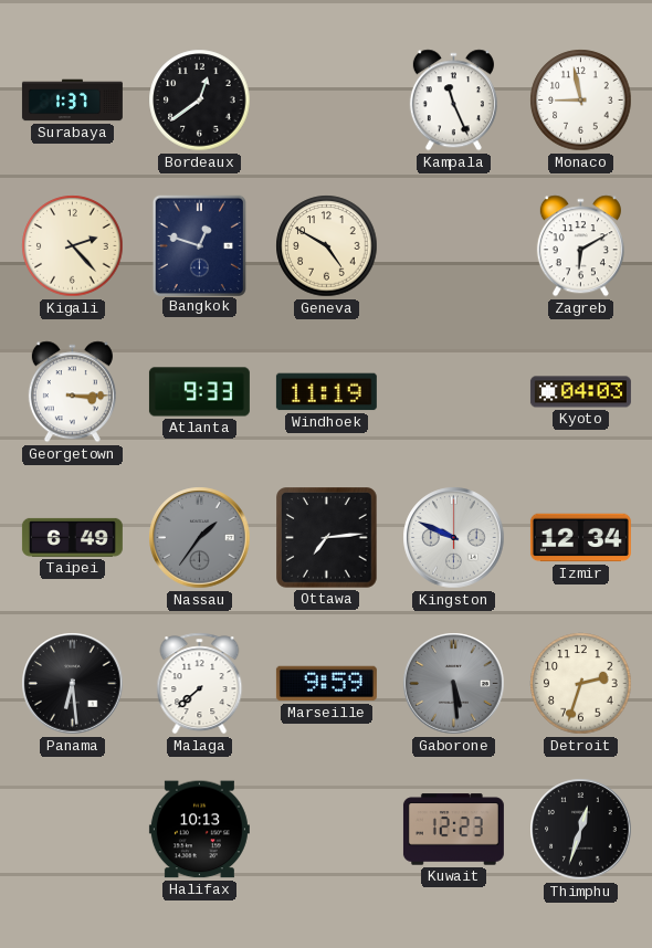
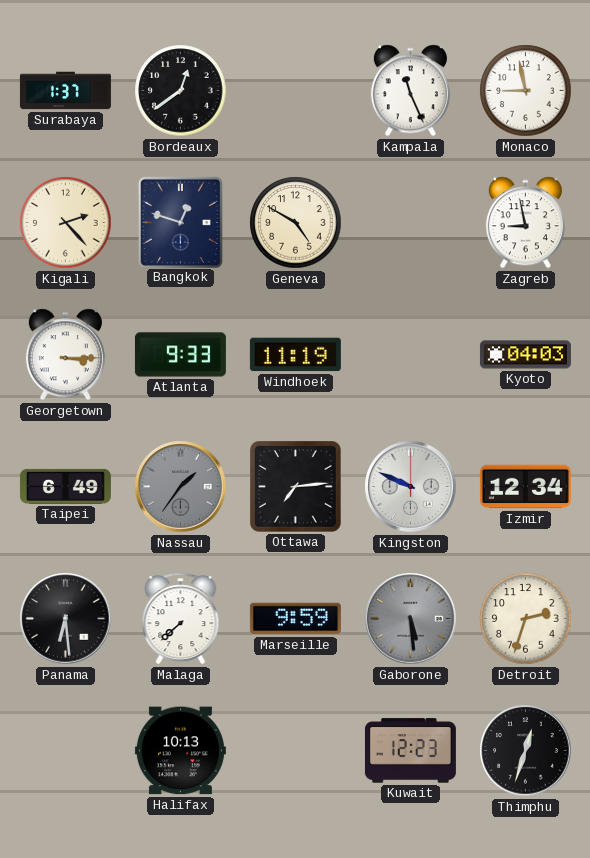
Zagreb: 6:10 -> 8:58
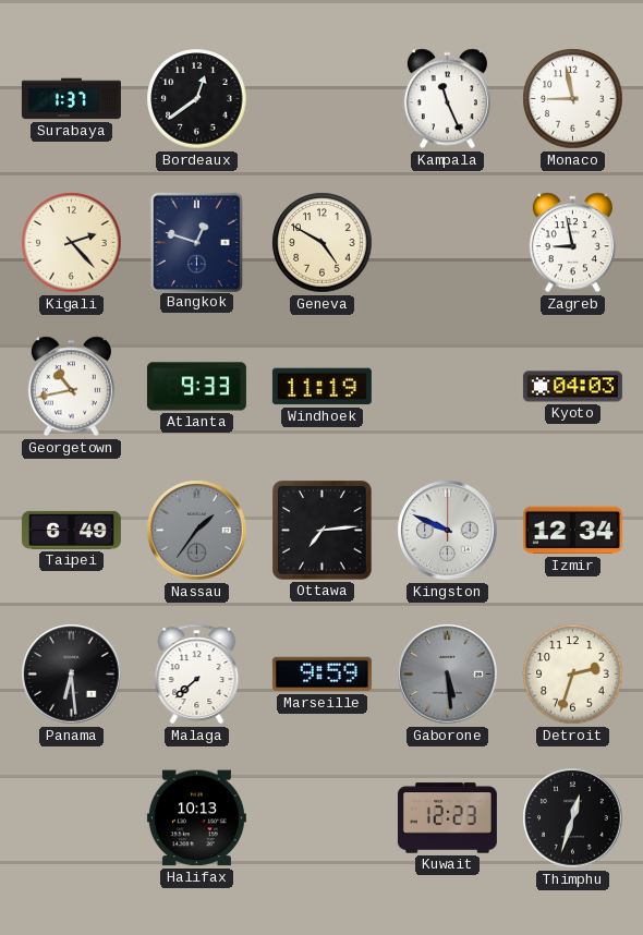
Georgetown: 3:15 -> 10:43
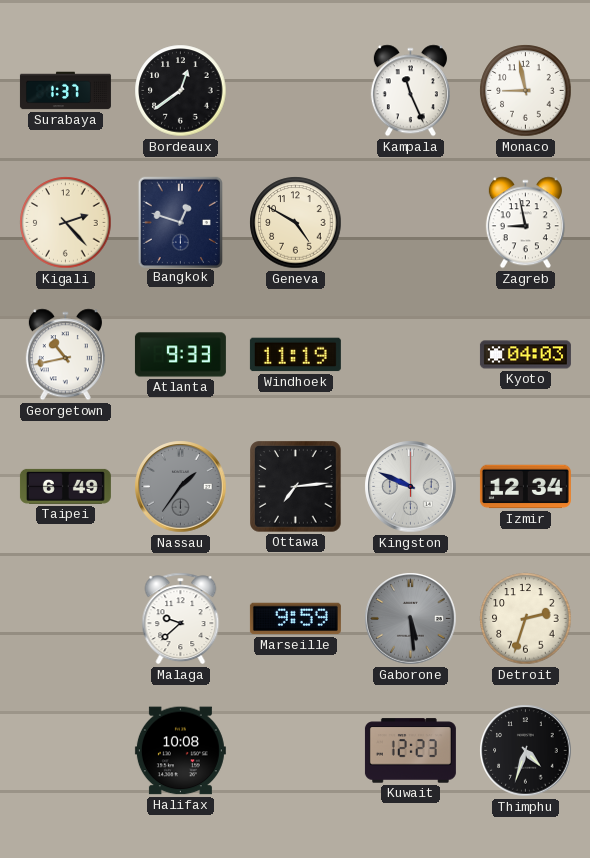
Panama: 6:29 -> none
Malaga: 7:38 -> 9:38
Halifax: 10:13 -> 10:08
Thimphu: 12:33 -> 4:33
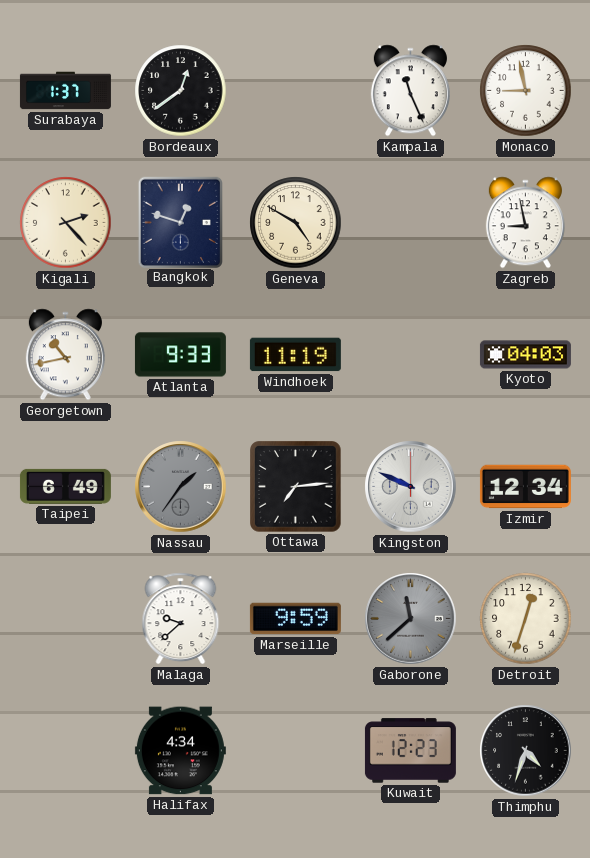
Gaborone: 5:29 -> 11:38
Detroit: 2:33 -> 12:33
Halifax: 10:08 -> 4:34
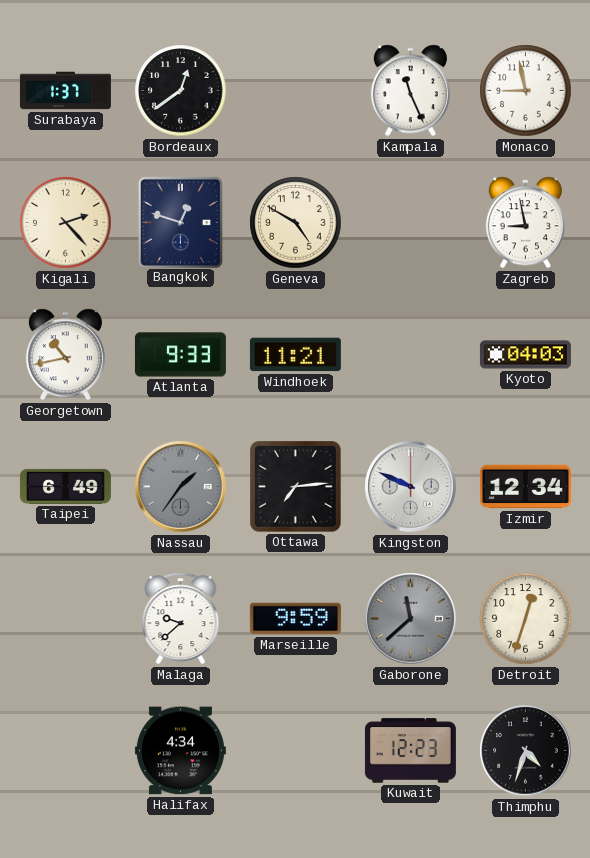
Windhoek: 11:19 -> 11:21
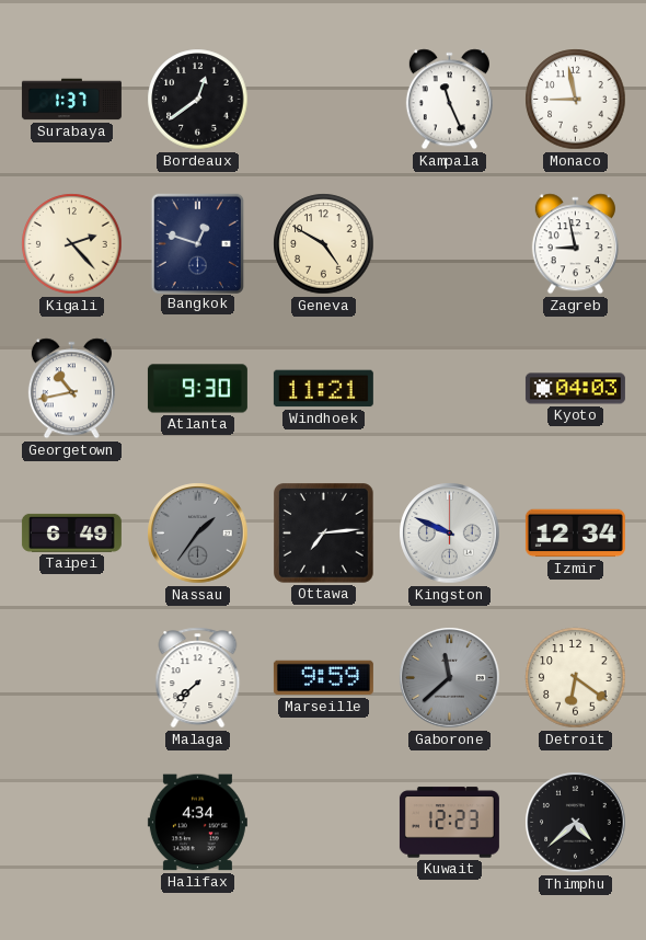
Atlanta: 9:33 -> 9:30
Malaga: 9:38 -> 7:38
Detroit: 12:33 -> 6:21
Thimphu: 4:33 -> 4:38
